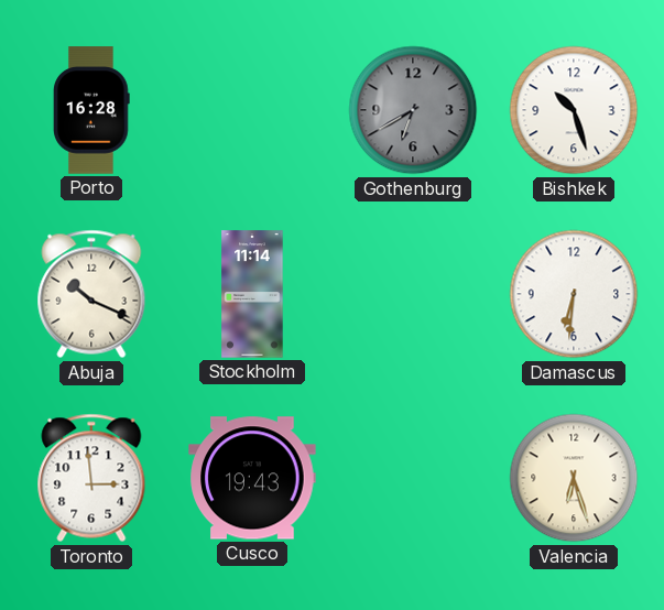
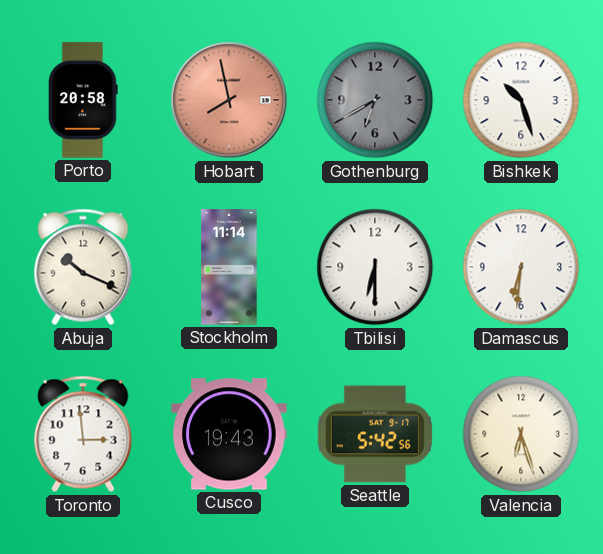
Porto: 16:28 -> 20:58
Hobart: none -> 7:58
Tbilisi: none -> 6:30
Seattle: none -> 5:42
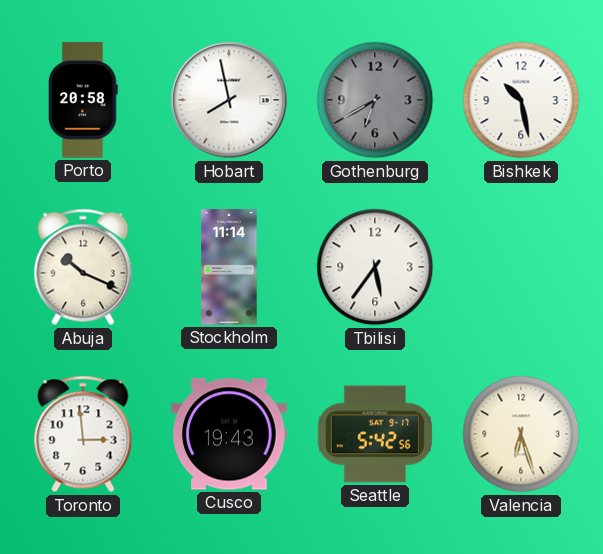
Hobart dial: salmon -> white
Bishkek: 10:27 -> 10:28
Tbilisi: 6:30 -> 5:36
Damascus: 6:31 -> none
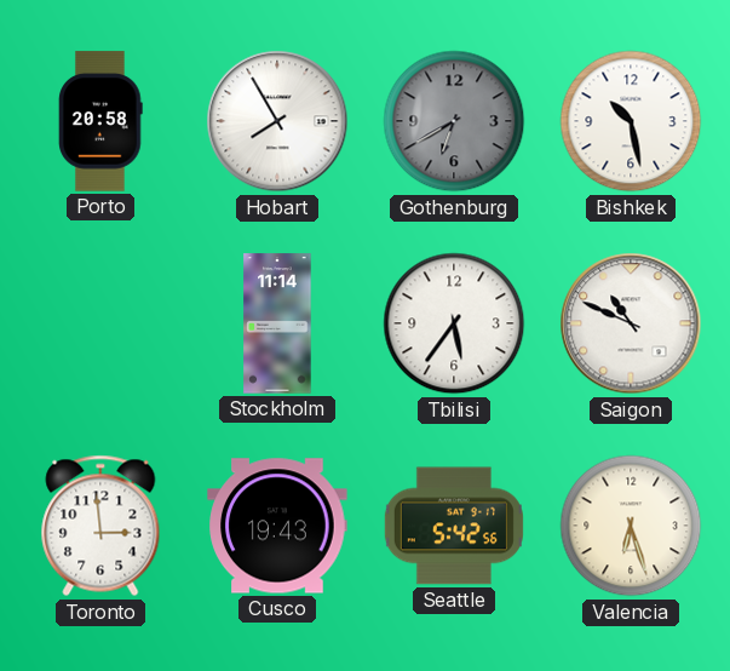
Hobart: 7:58 -> 7:55
Abuja: 10:19 -> none
Saigon: none -> 10:49
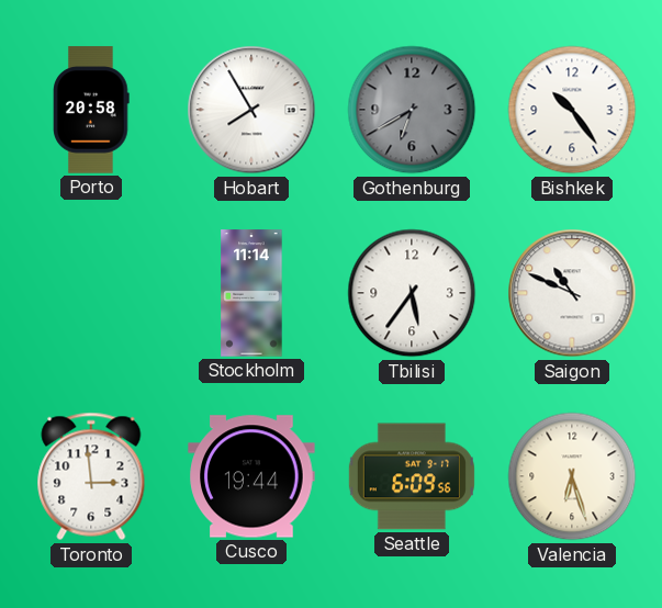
Bishkek: 10:28 -> 10:24
Cusco: 19:43 -> 19:44
Seattle: 5:42 -> 6:09
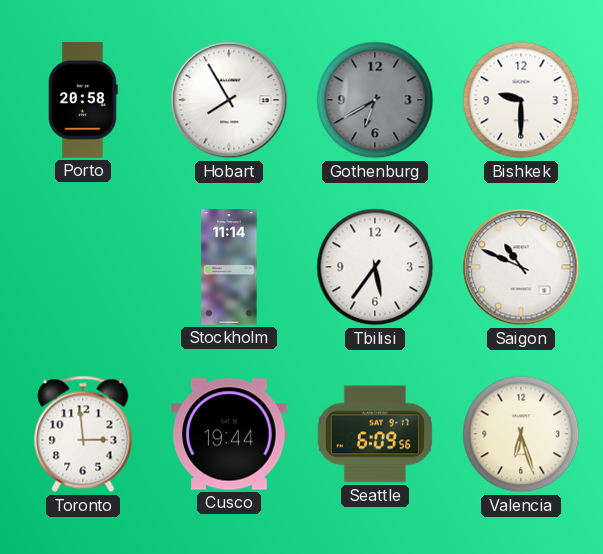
Bishkek: 10:24 -> 9:30
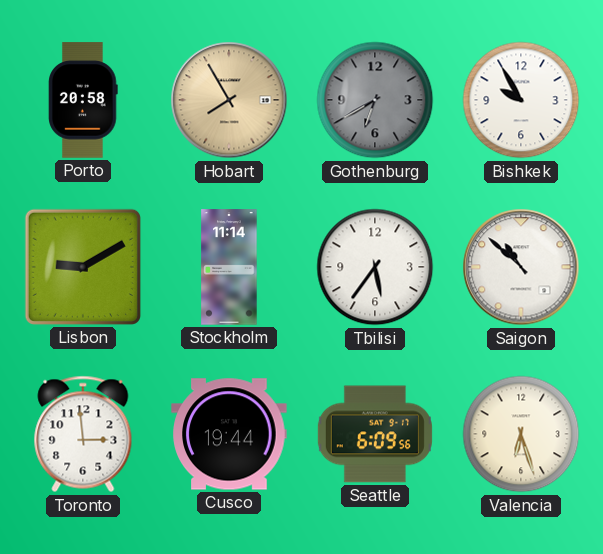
Hobart dial: white -> champagne
Bishkek: 9:30 -> 9:55
Lisbon: none -> 9:10
Saigon: 10:49 -> 10:52
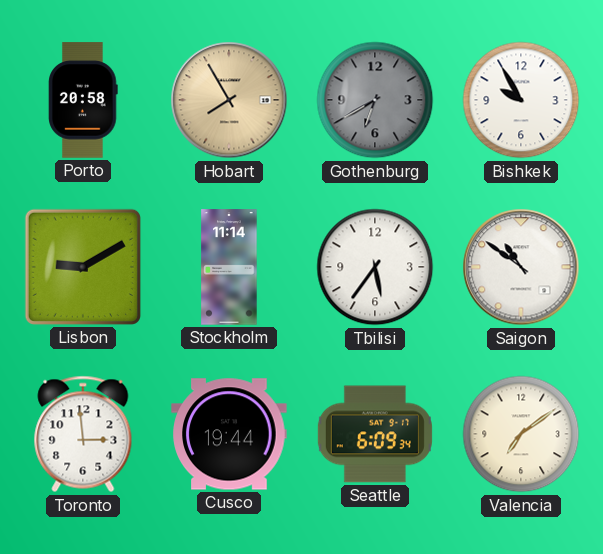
Saigon: 10:52 -> 10:51
Seattle: 6:09:56 -> 6:09:34
Valencia: 6:27 -> 7:09
